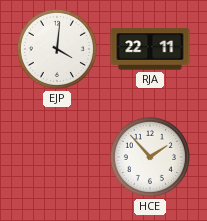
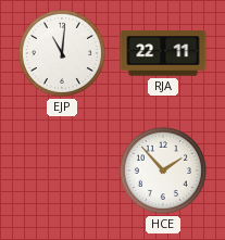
EJP: 4:01 -> 11:01
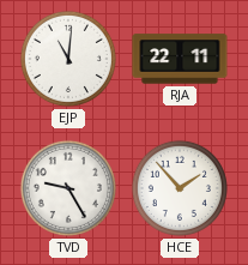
TVD: none -> 9:25
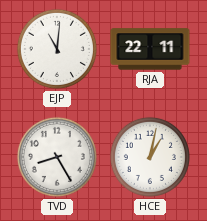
TVD: 9:25 -> 8:25
HCE: 1:53 -> 1:02
